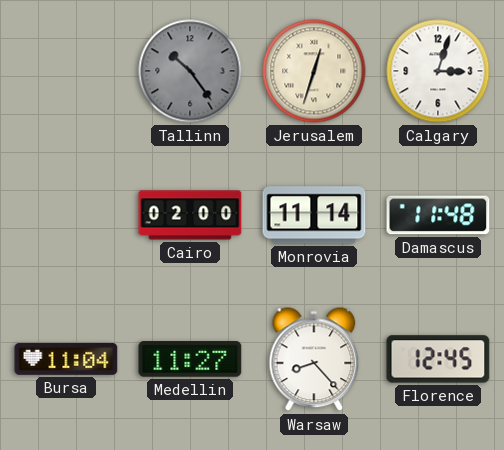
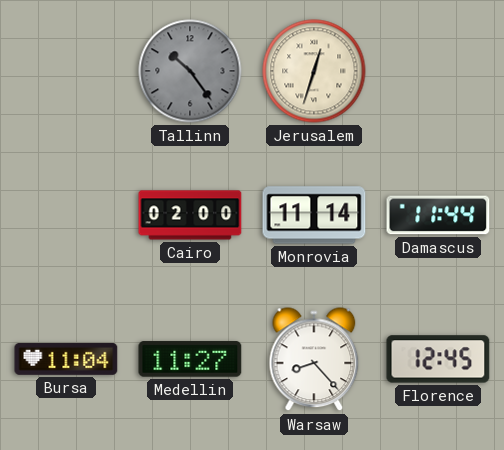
Calgary: 3:03 -> none
Damascus: 11:48 -> 11:44
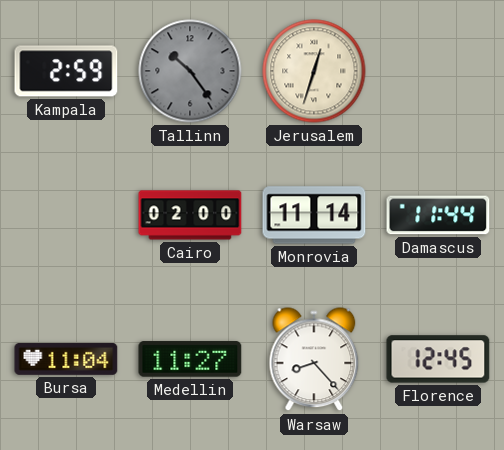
Kampala: none -> 2:59
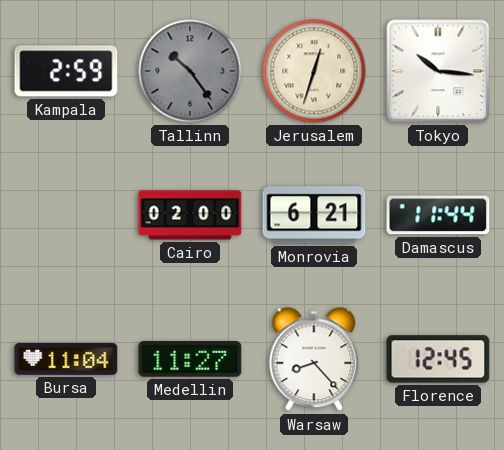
Tokyo: none -> 10:16
Monrovia: 11:14 -> 6:21
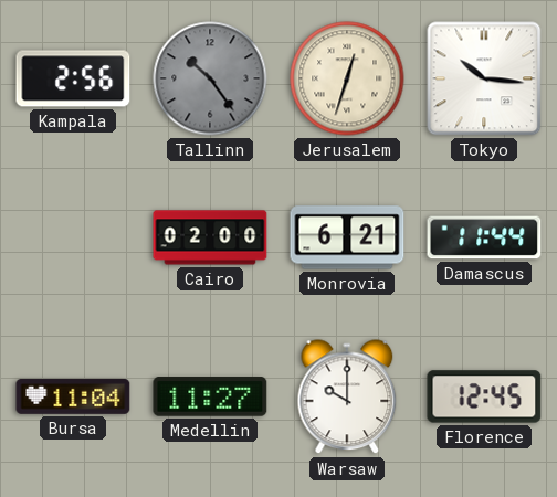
Kampala: 2:59 -> 2:56
Warsaw: 8:23 -> 10:00
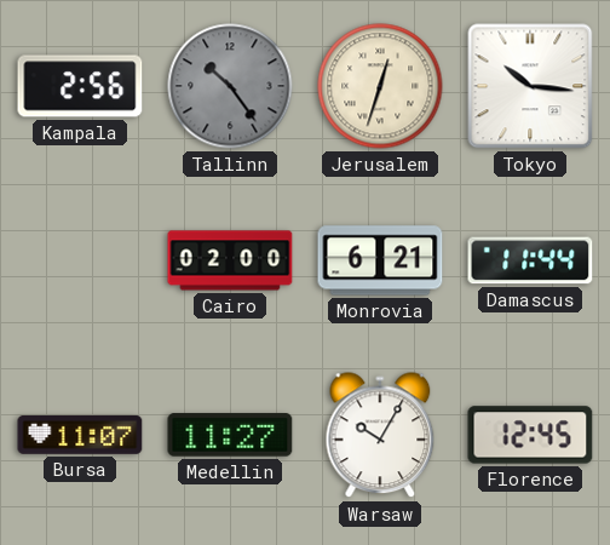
Bursa: 11:04 -> 11:07
Warsaw: 10:00 -> 10:05
